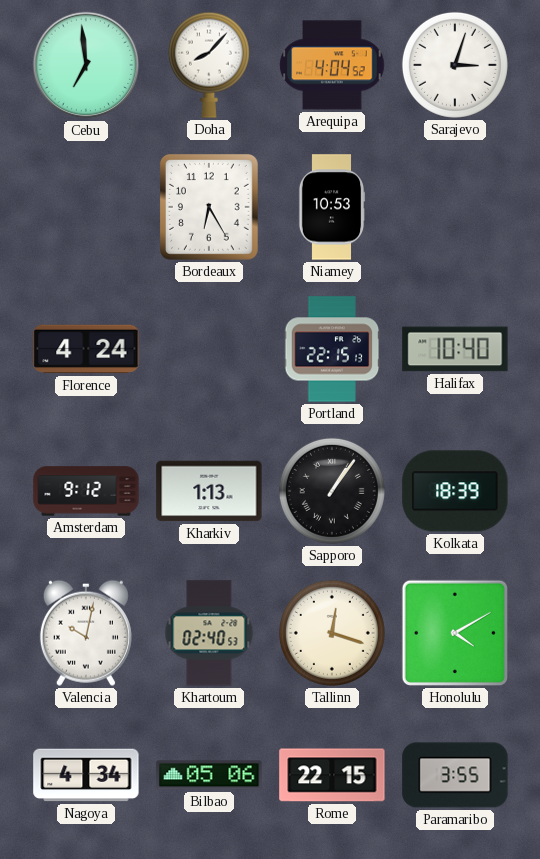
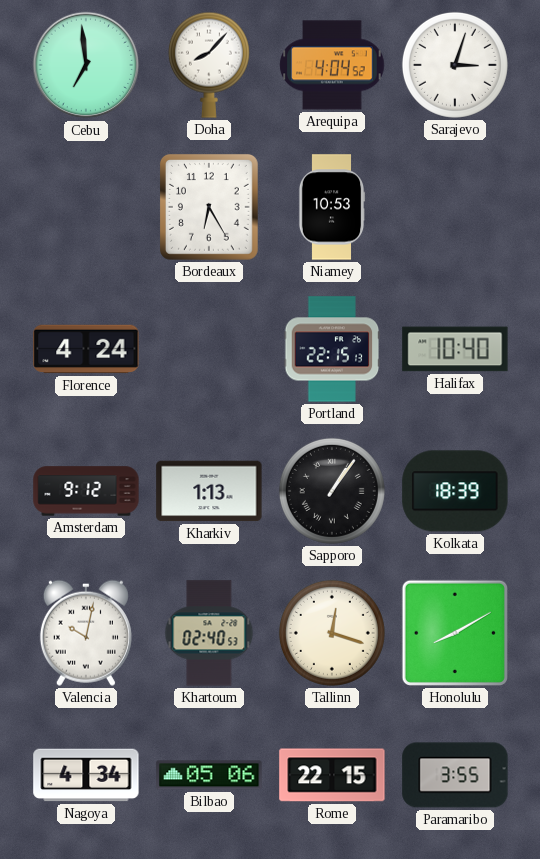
Honolulu: 4:10 -> 8:10
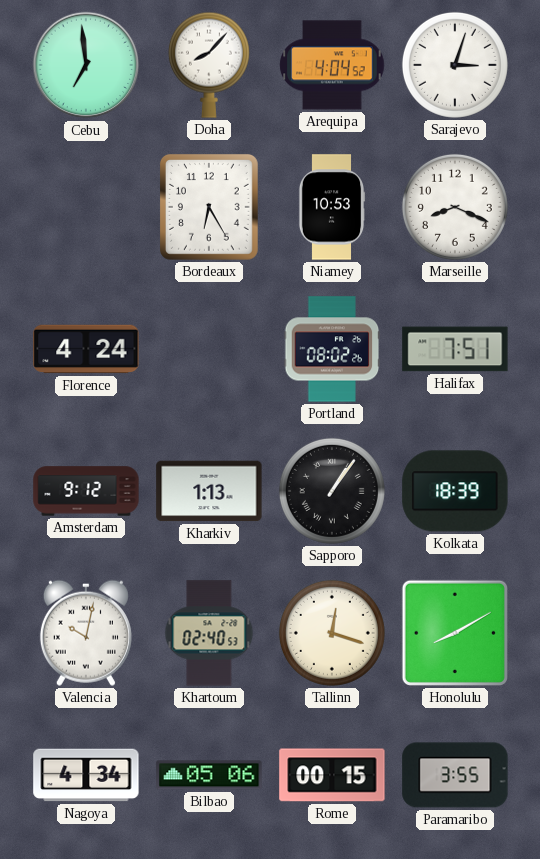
Marseille: none -> 8:19
Portland: 22:15 -> 08:02
Halifax: 10:40 -> 7:51
Rome: 22:15 -> 00:15
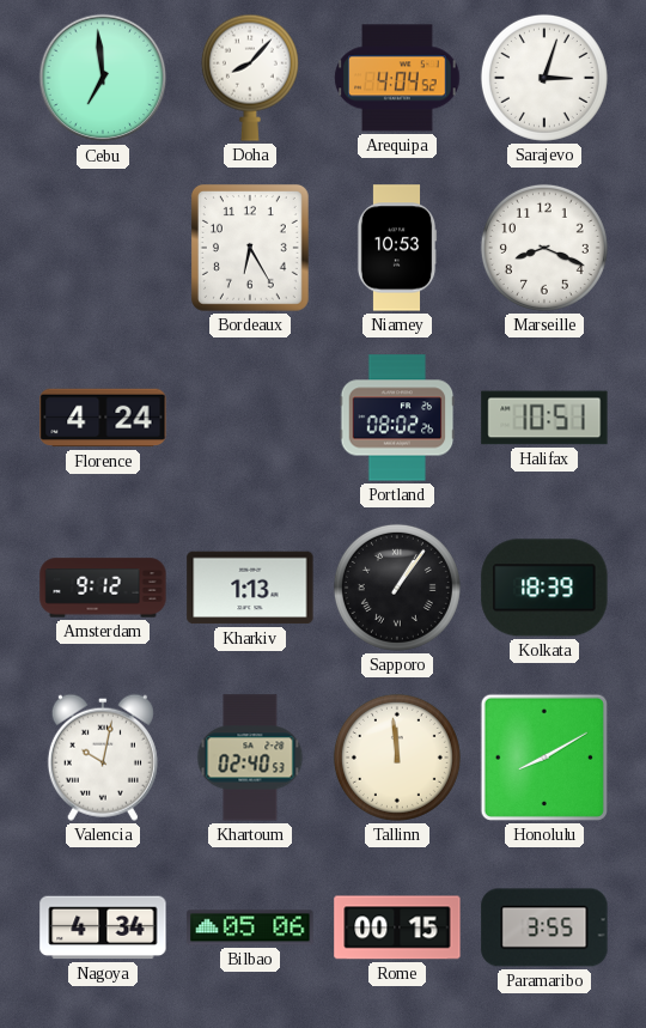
Halifax: 7:51 -> 10:51
Tallinn: 12:18 -> 11:59
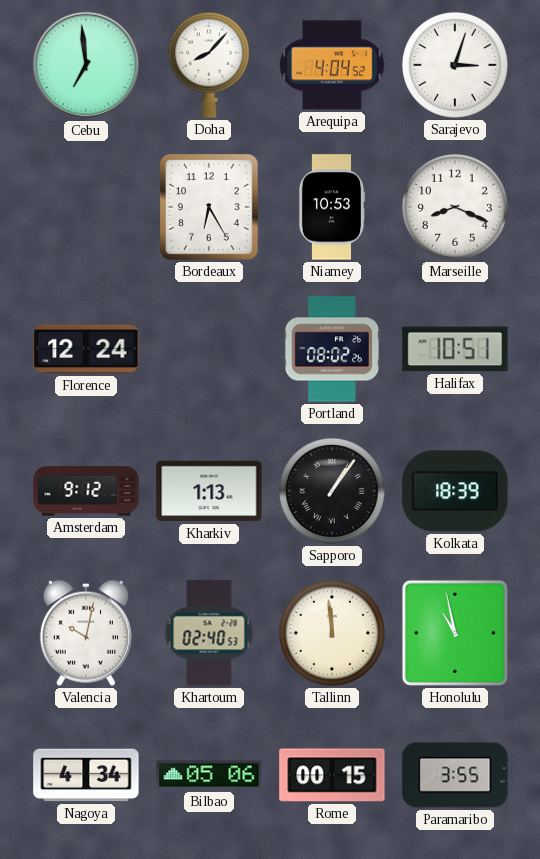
Florence: 4:24 -> 12:24
Honolulu: 8:10 -> 10:58
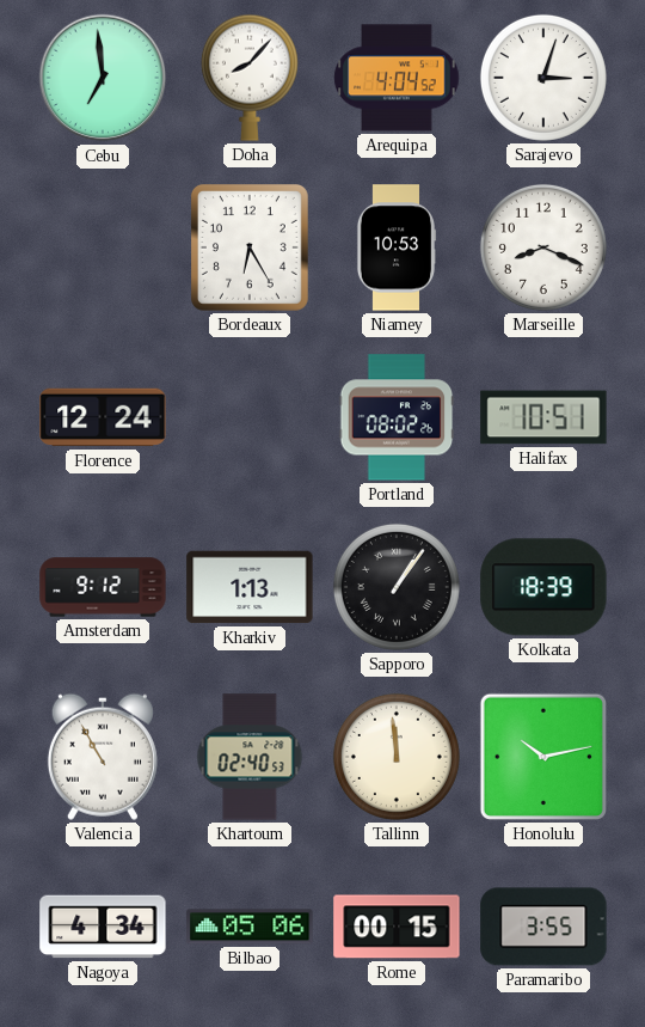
Valencia: 10:02 -> 10:55
Honolulu: 10:58 -> 10:13
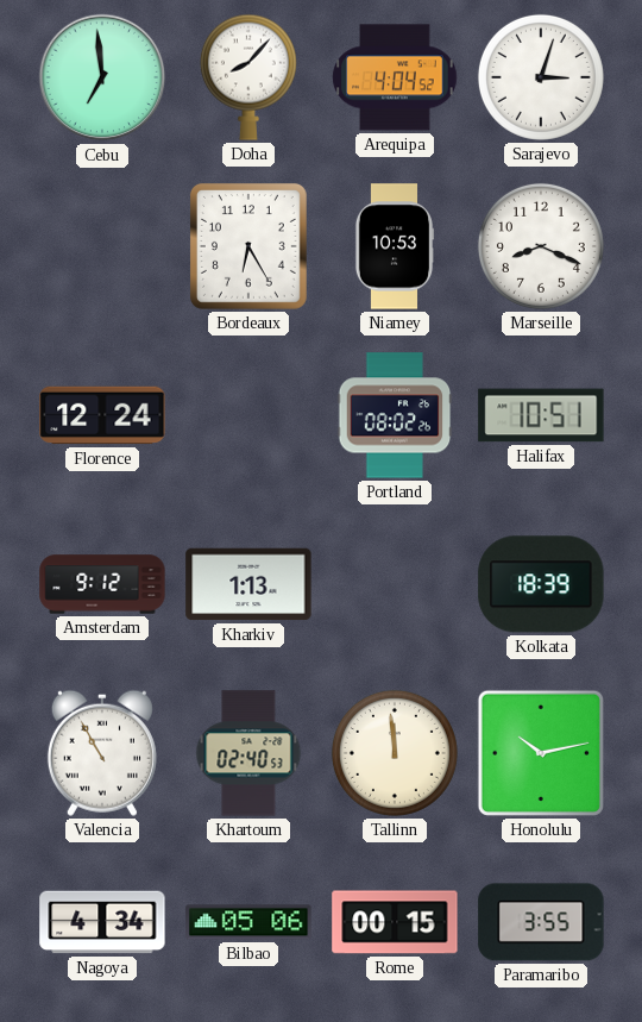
Sapporo: 1:06 -> none
